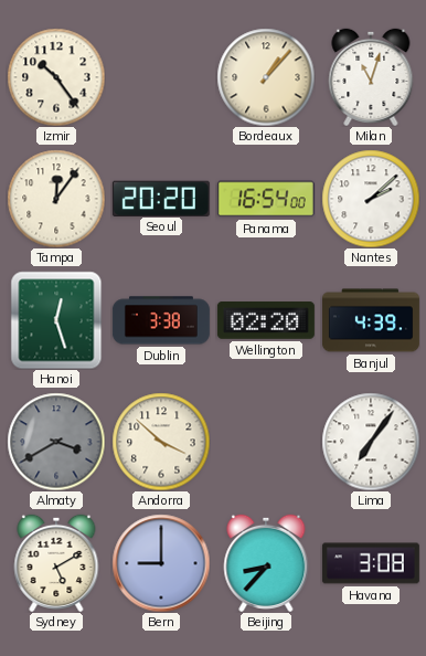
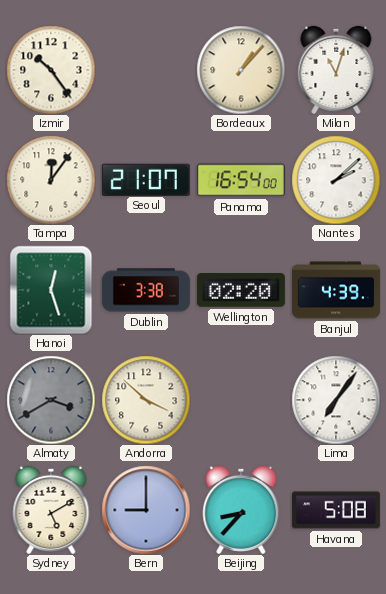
Seoul: 20:20 -> 21:07
Havana: 3:08 -> 5:08
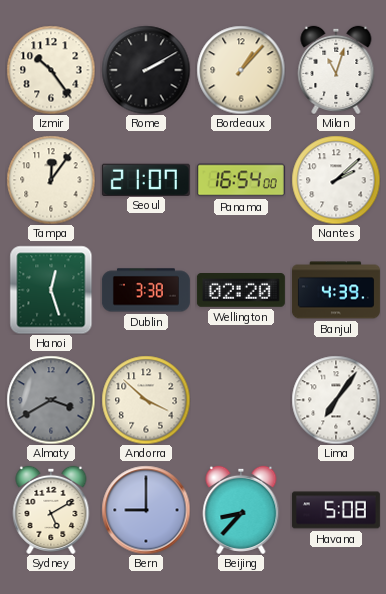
Rome: none -> 2:10
